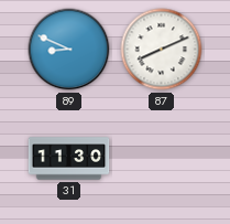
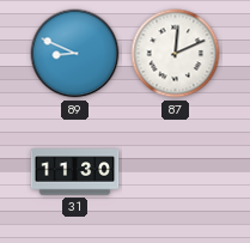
87: 8:11 -> 12:11
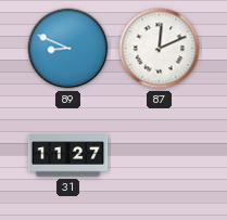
31: 11:30 -> 11:27
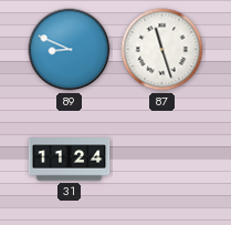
87: 12:11 -> 11:27
31: 11:27 -> 11:24
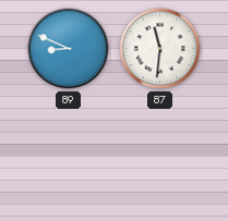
87: 11:27 -> 11:31
31: 11:24 -> none
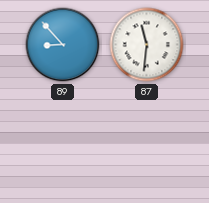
89: 8:49 -> 8:53
